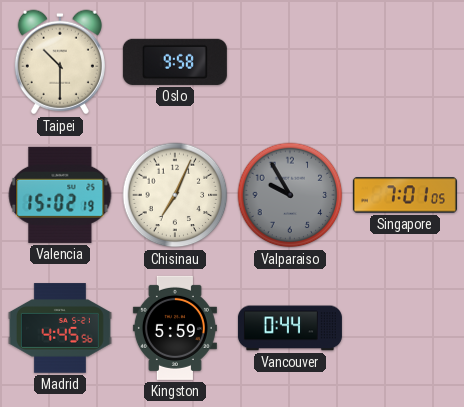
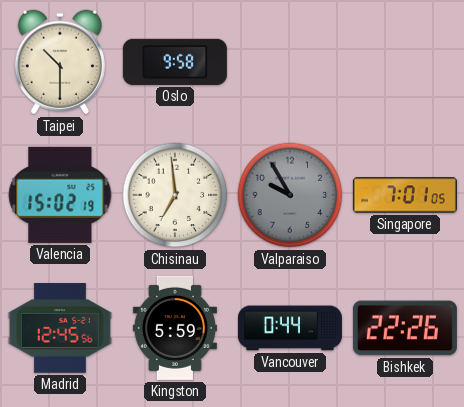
Chisinau: 7:04 -> 6:59
Madrid: 4:45 -> 12:45
Bishkek: none -> 22:26
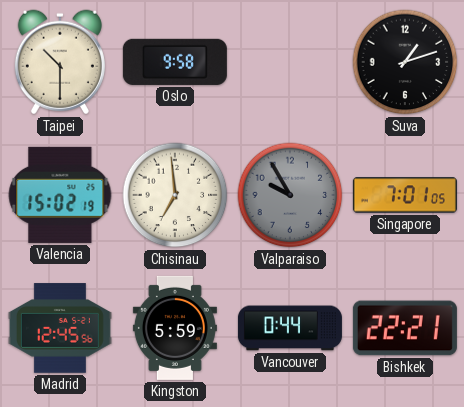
Suva: none -> 1:12
Bishkek: 22:26 -> 22:21
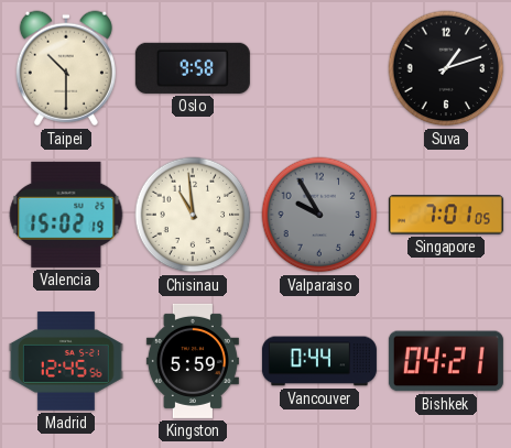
Chisinau: 6:59 -> 10:59
Bishkek: 22:21 -> 04:21
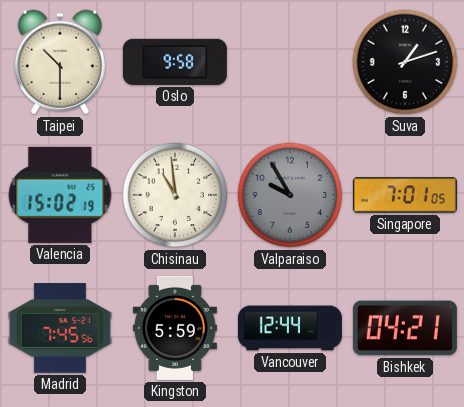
Madrid: 12:45 -> 7:45
Vancouver: 0:44 -> 12:44
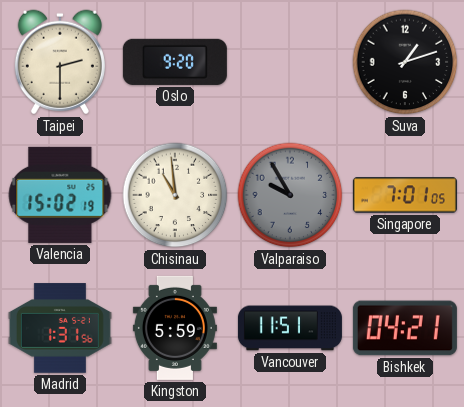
Taipei: 10:30 -> 2:30
Oslo: 9:58 -> 9:20
Madrid: 7:45 -> 1:31
Vancouver: 12:44 -> 11:51
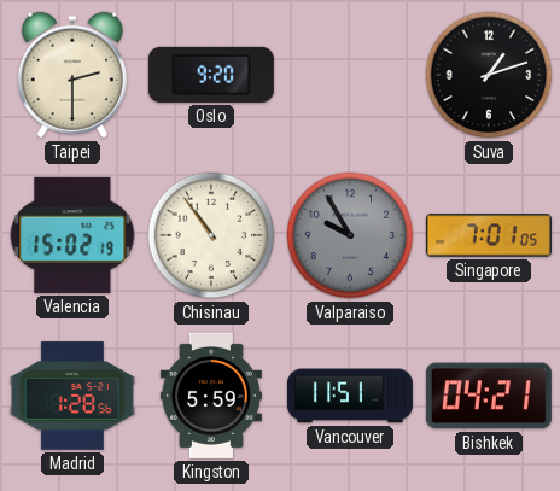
Chisinau: 10:59 -> 10:54
Madrid: 1:31 -> 1:28
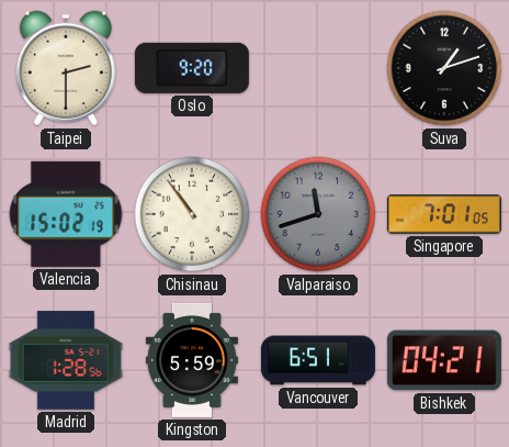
Valparaiso: 9:55 -> 11:42
Vancouver: 11:51 -> 6:51
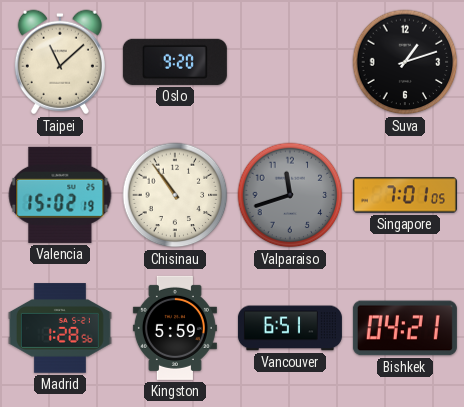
Taipei: 2:30 -> 11:08
